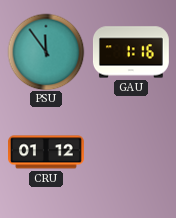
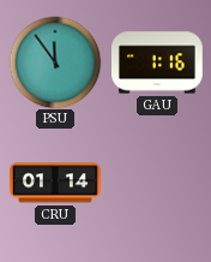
CRU: 01:12 -> 01:14
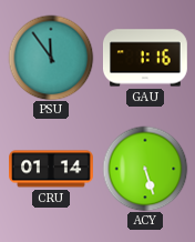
ACY: none -> 5:27
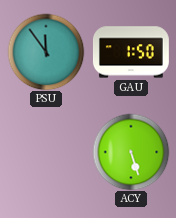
GAU: 1:16 -> 1:50
CRU: 01:14 -> none
